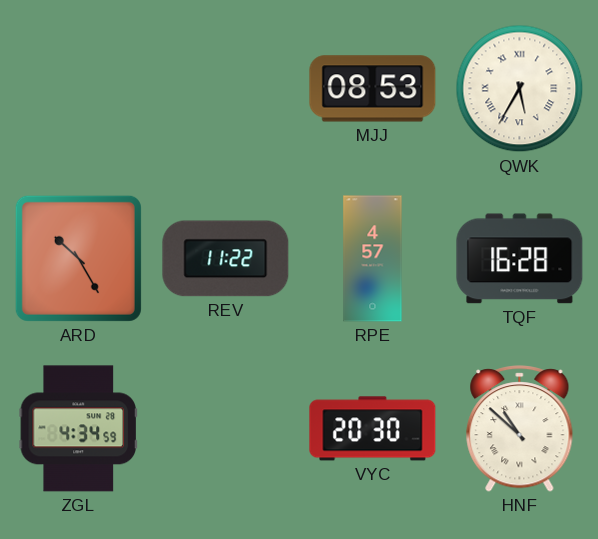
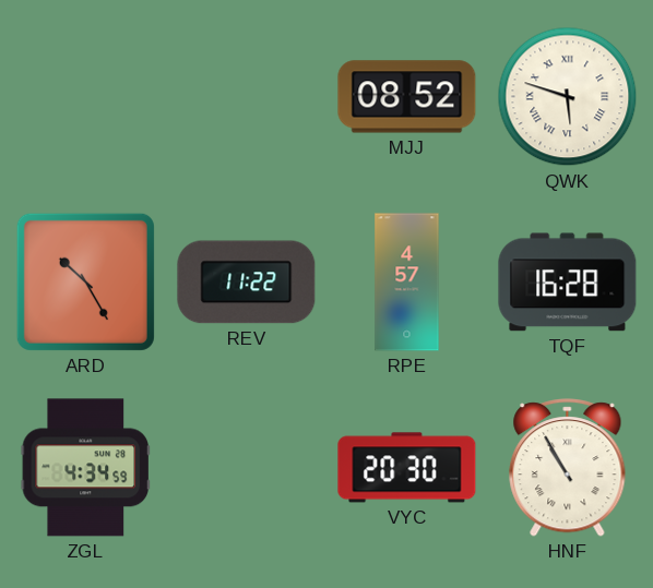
MJJ: 08:53 -> 08:52
QWK: 5:35 -> 5:48
HNF: 10:52 -> 10:55
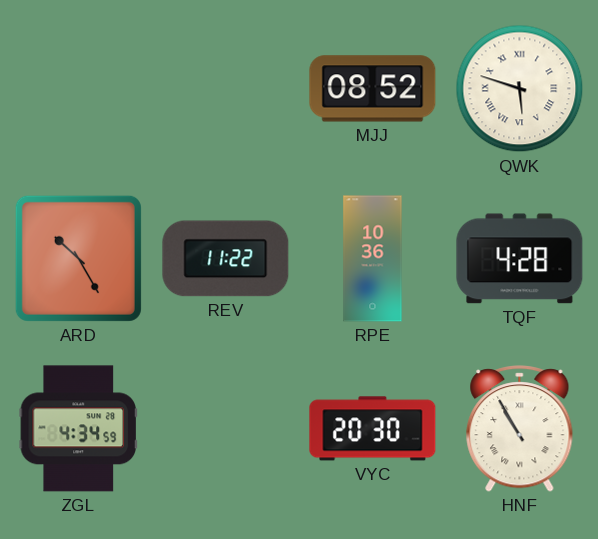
RPE: 4:57 -> 10:36
TQF: 16:28 -> 4:28
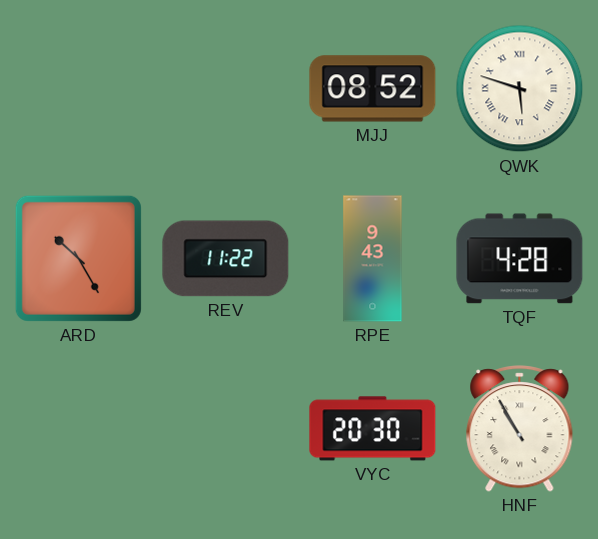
RPE: 10:36 -> 9:43
ZGL: 4:34 -> none
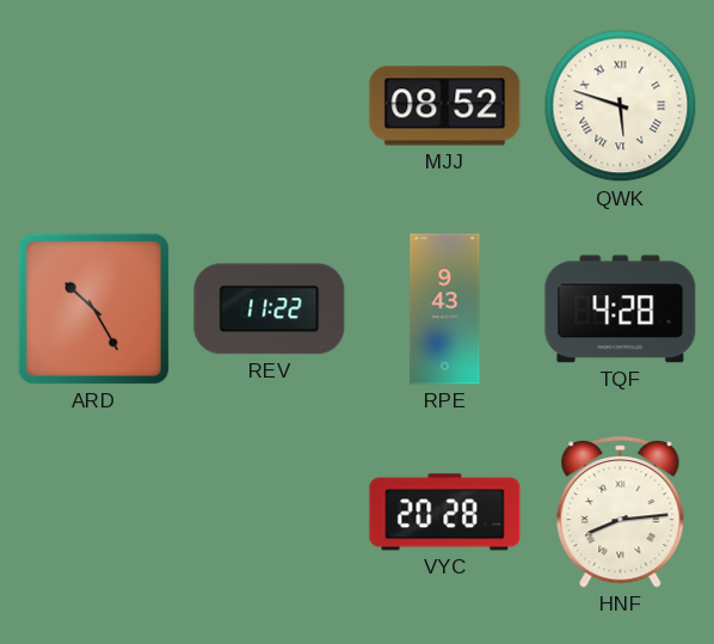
VYC: 20:30 -> 20:28
HNF: 10:55 -> 8:14
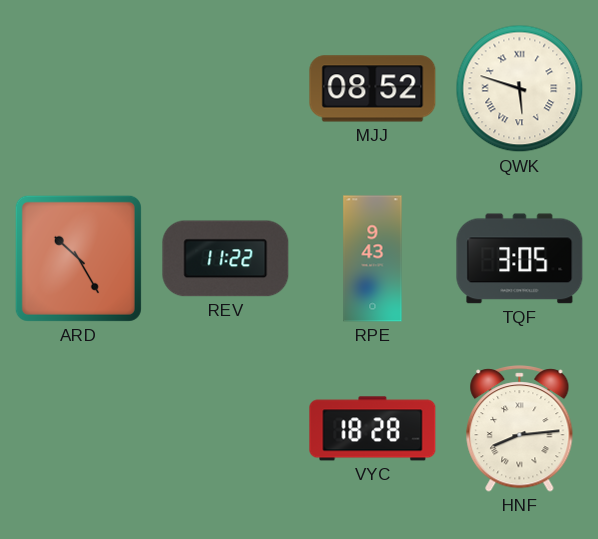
TQF: 4:28 -> 3:05
VYC: 20:28 -> 18:28
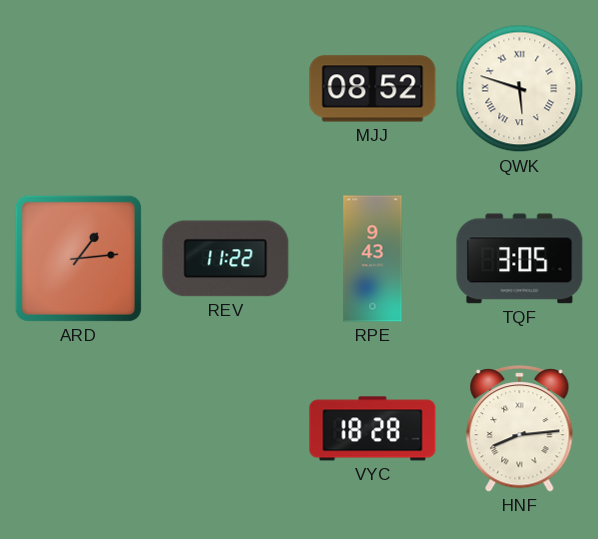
ARD: 10:25 -> 1:14
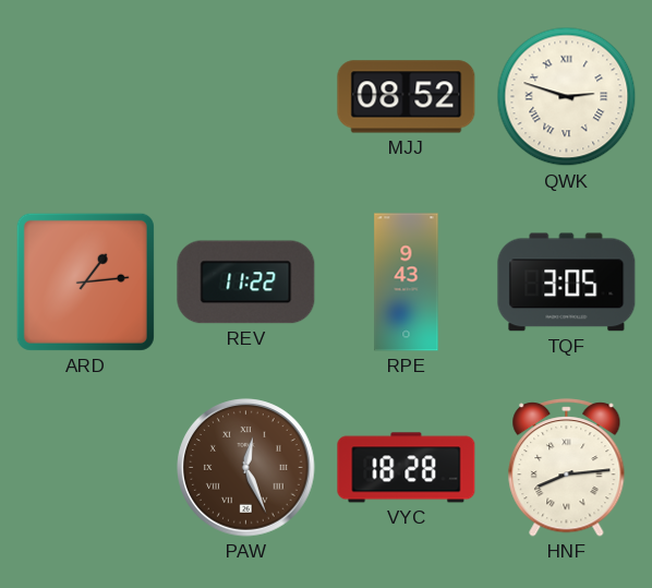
QWK: 5:48 -> 2:48
PAW: none -> 12:26
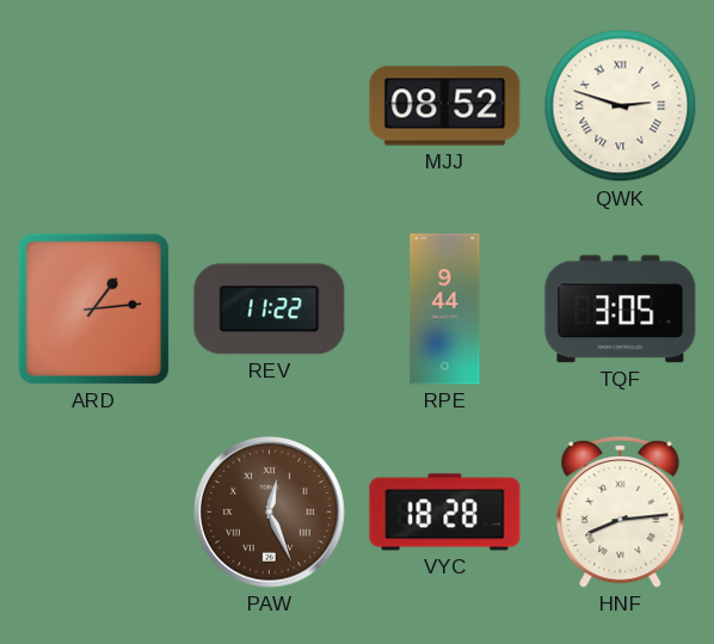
RPE: 9:43 -> 9:44
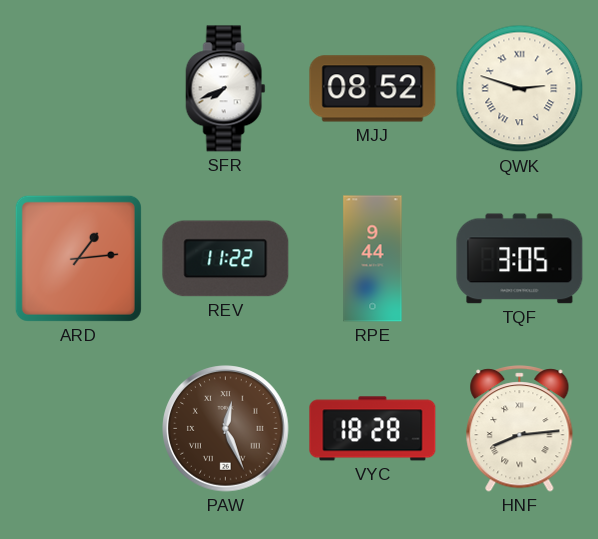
SFR: none -> 7:41
